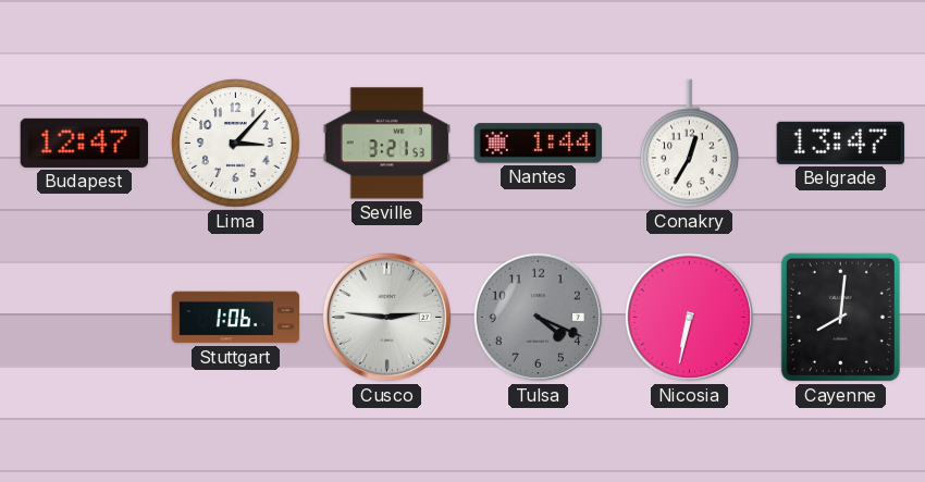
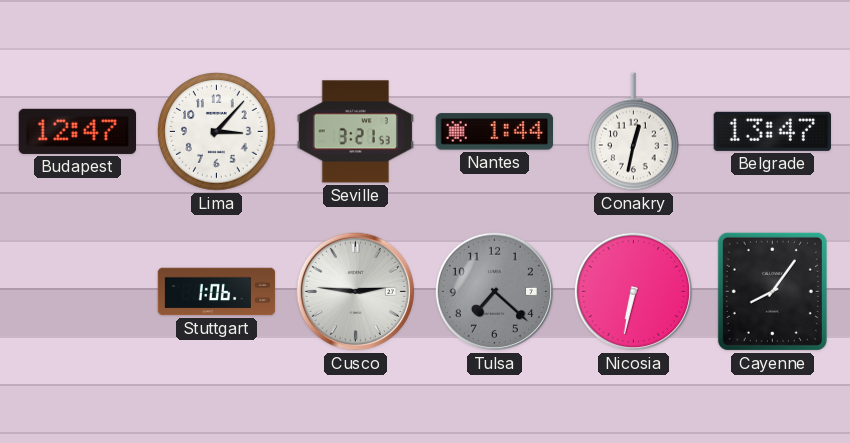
Conakry: 12:35 -> 12:32
Tulsa: 4:19 -> 7:22
Cayenne: 8:01 -> 8:06
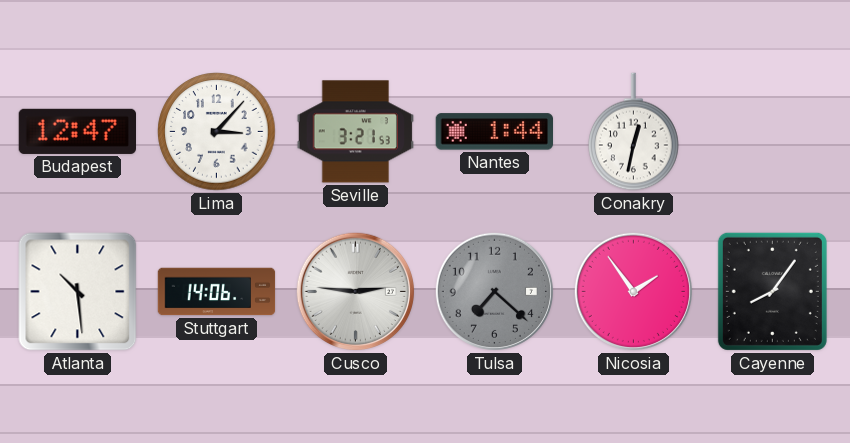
Belgrade: 13:47 -> none
Atlanta: none -> 10:29
Stuttgart: 1:06 -> 14:06
Nicosia: 6:32 -> 1:54
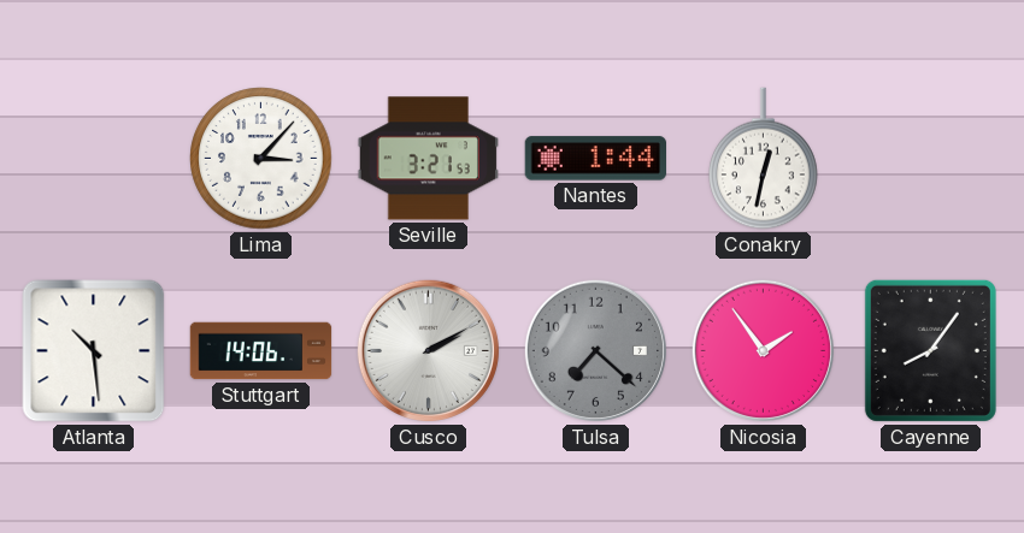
Budapest: 12:47 -> none
Cusco: 2:46 -> 2:10
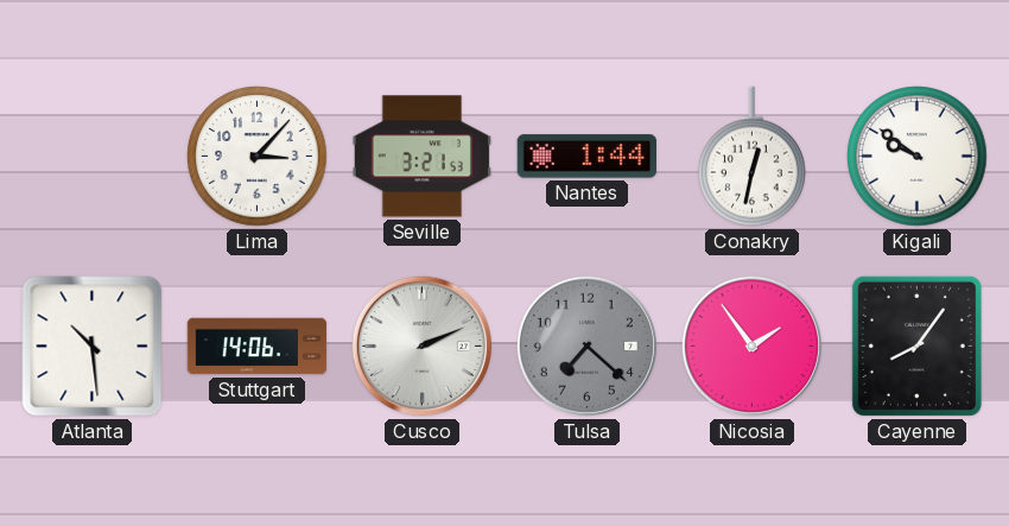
Kigali: none -> 9:51
Cusco: 2:10 -> 2:11
